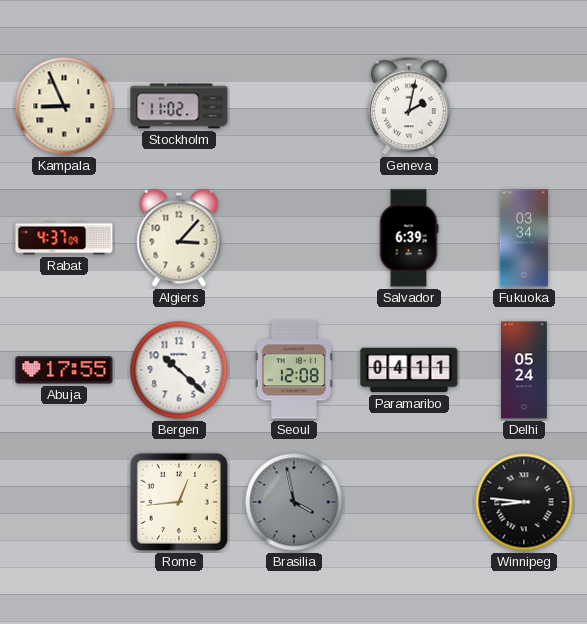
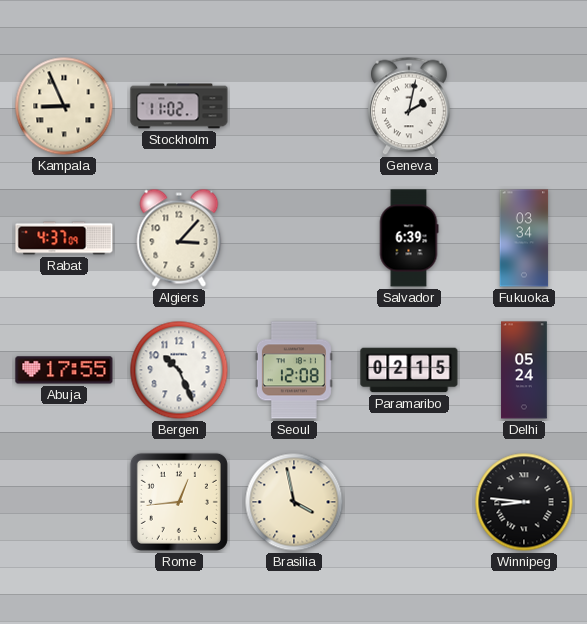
Bergen: 10:22 -> 10:26
Paramaribo: 04:11 -> 02:15
Brasilia dial: grey -> cream
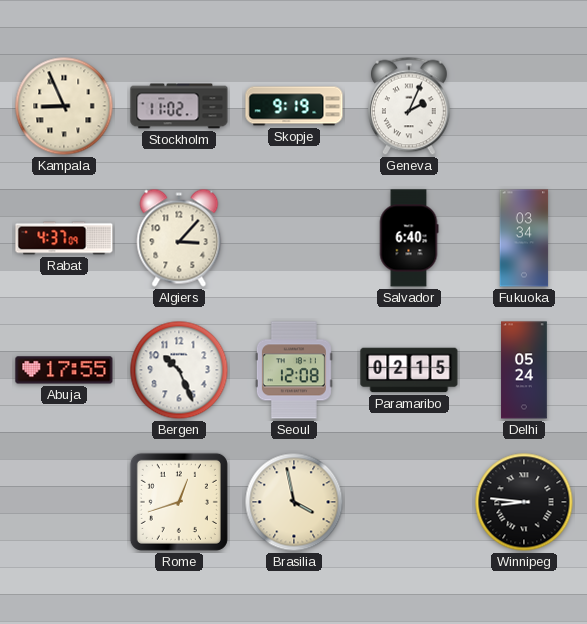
Skopje: none -> 9:19
Geneva: 2:02 -> 2:04
Salvador: 6:39 -> 6:40
Rome: 12:44 -> 12:42
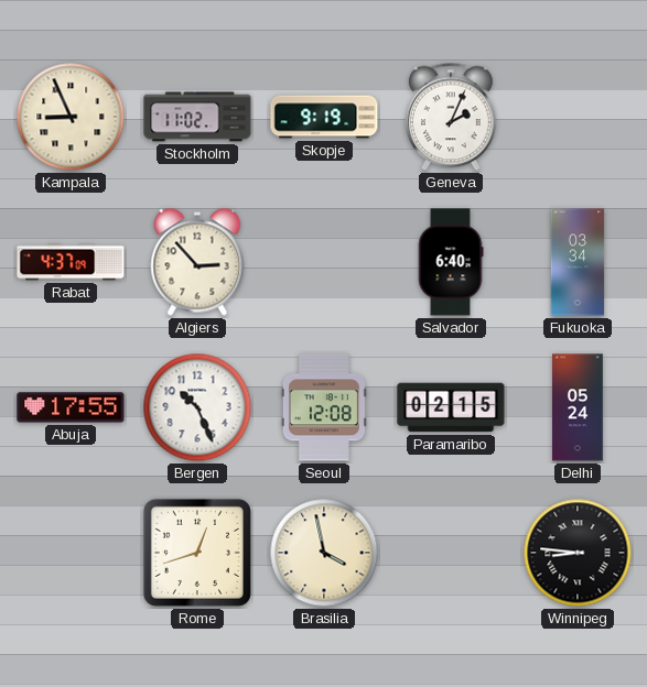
Algiers: 3:07 -> 2:53
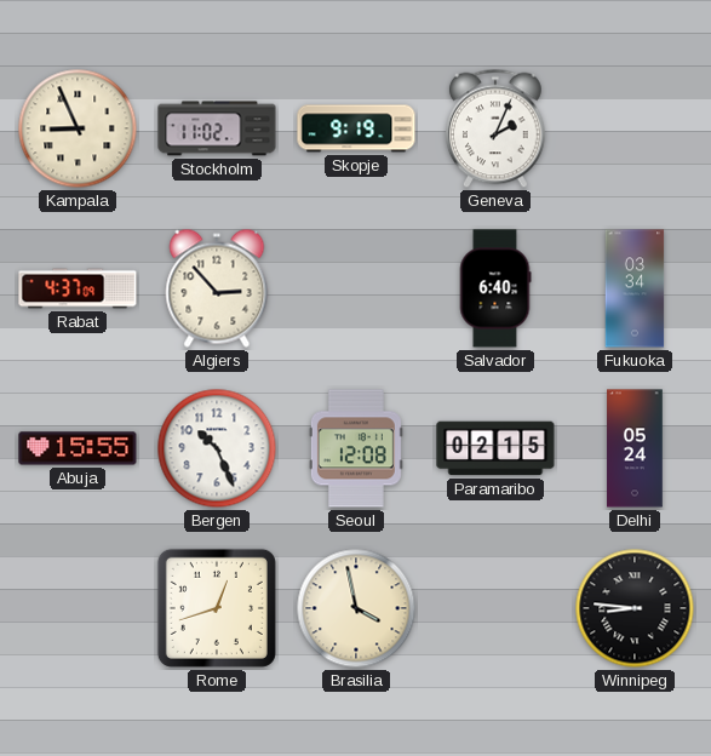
Abuja: 17:55 -> 15:55
